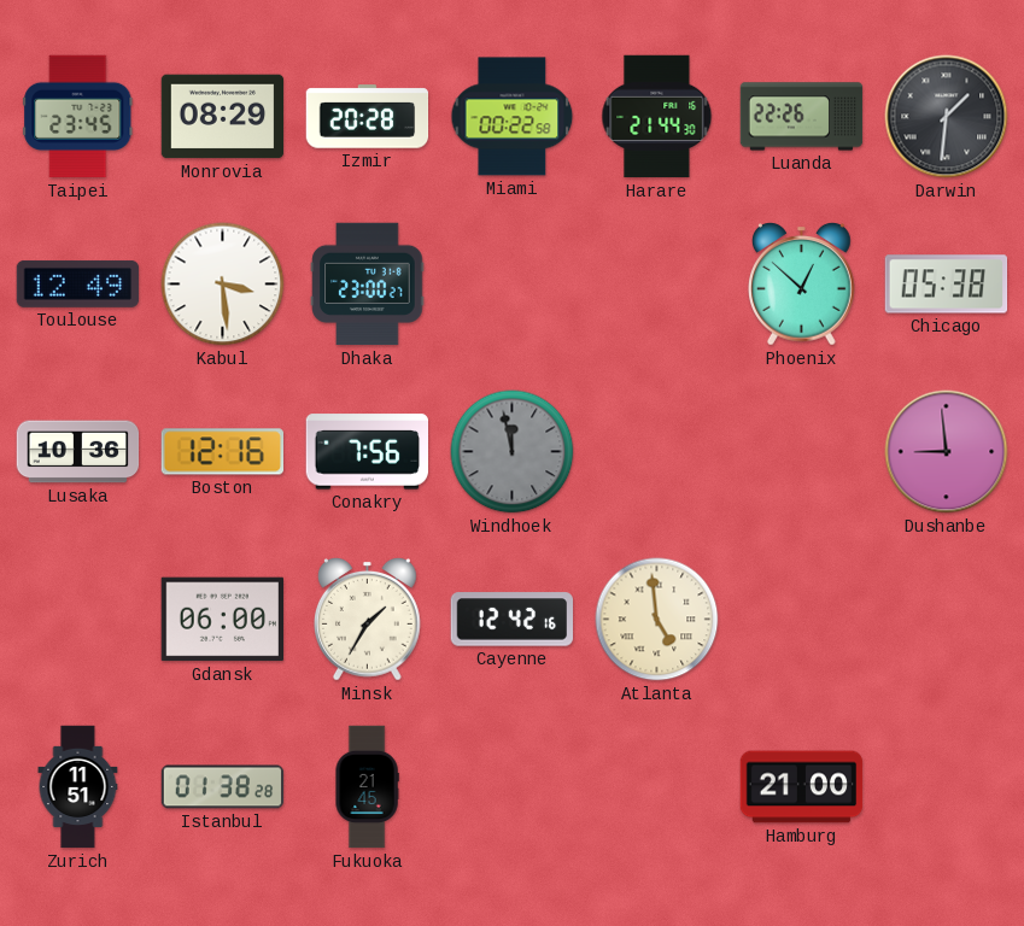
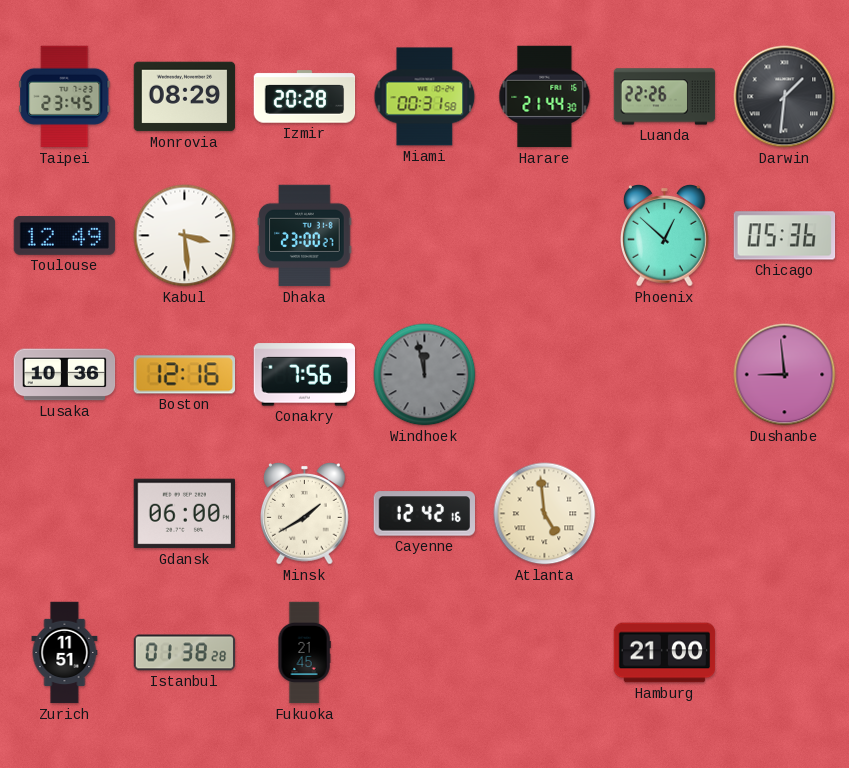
Miami: 00:22 -> 00:31
Chicago: 05:38 -> 05:36
Minsk: 1:35 -> 1:40
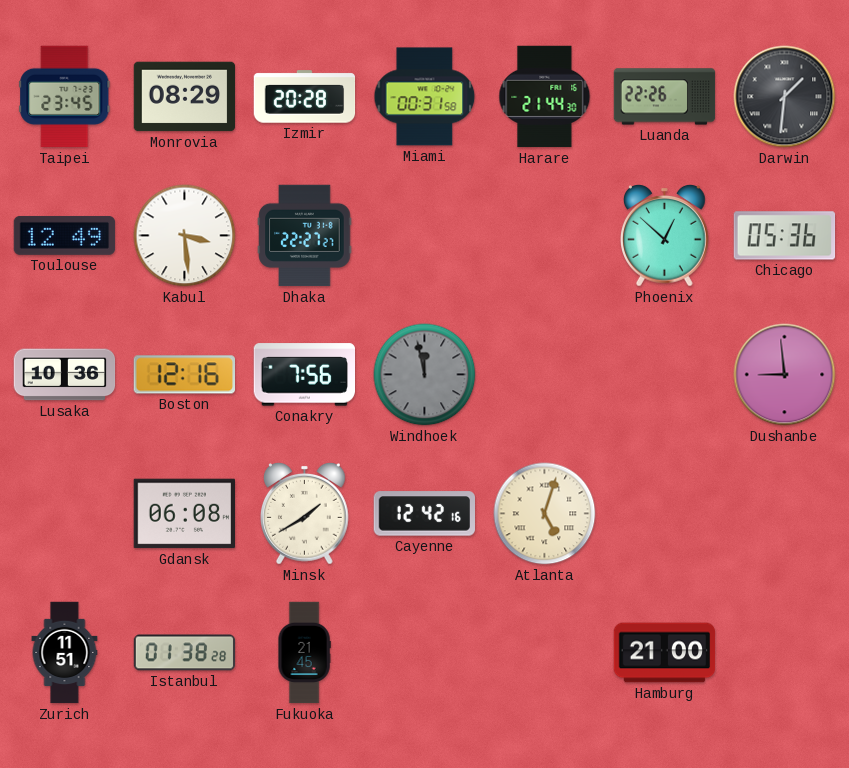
Dhaka: 23:00 -> 22:27
Gdansk: 06:00 -> 06:08
Atlanta: 4:59 -> 5:03
